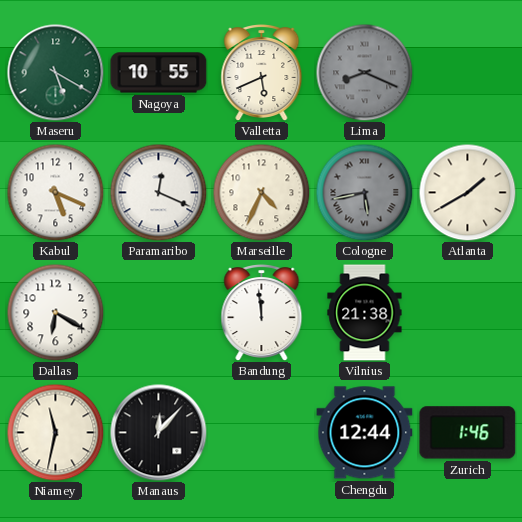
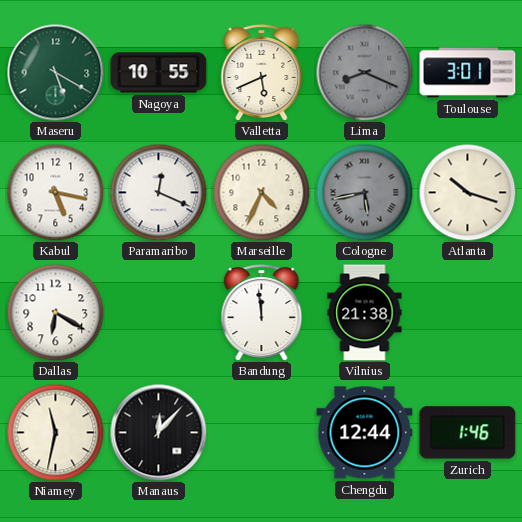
Toulouse: none -> 3:01
Kabul: 5:19 -> 5:17
Atlanta: 1:40 -> 10:18
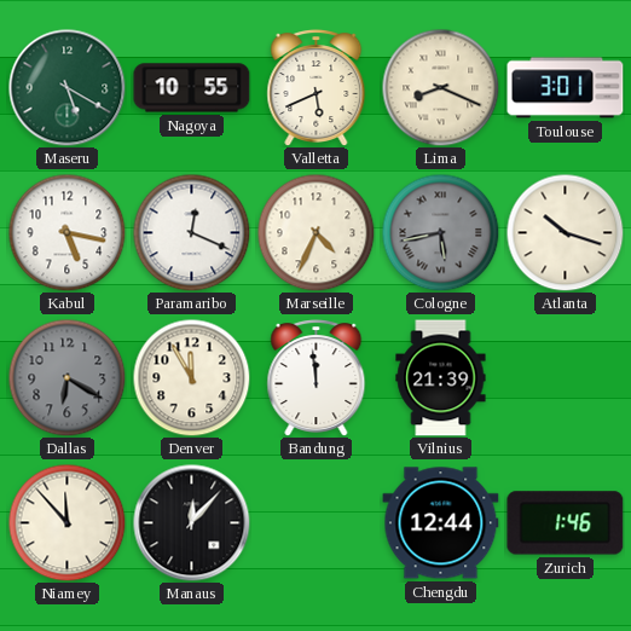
Lima dial: grey -> cream
Dallas dial: white -> grey
Denver: none -> 11:55
Vilnius: 21:38 -> 21:39
Niamey: 11:32 -> 11:53
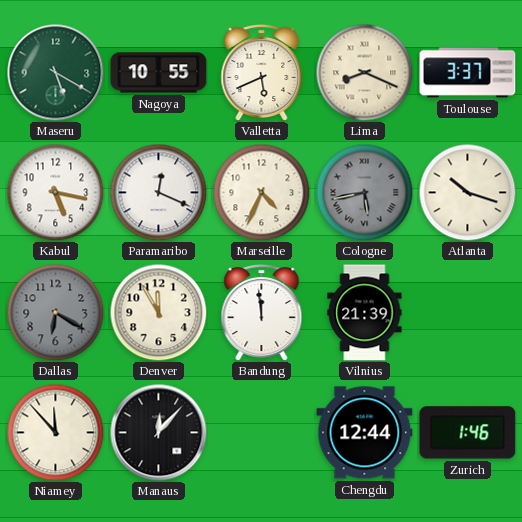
Toulouse: 3:01 -> 3:37
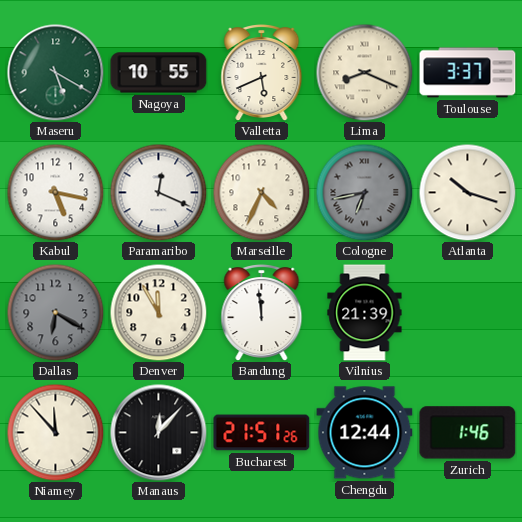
Cologne: 5:43 -> 6:43
Bucharest: none -> 21:51
